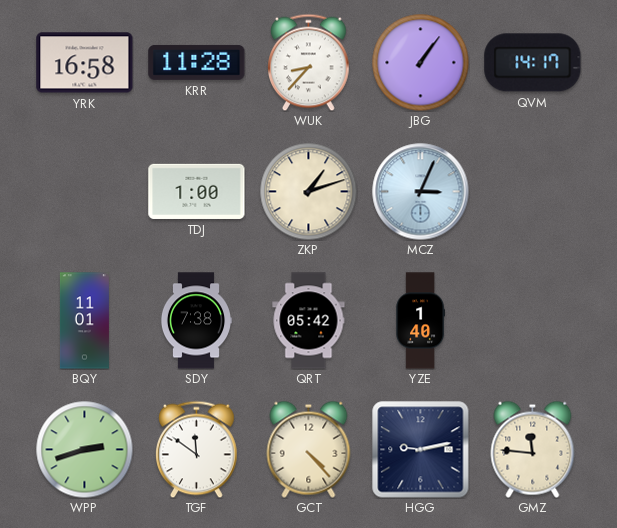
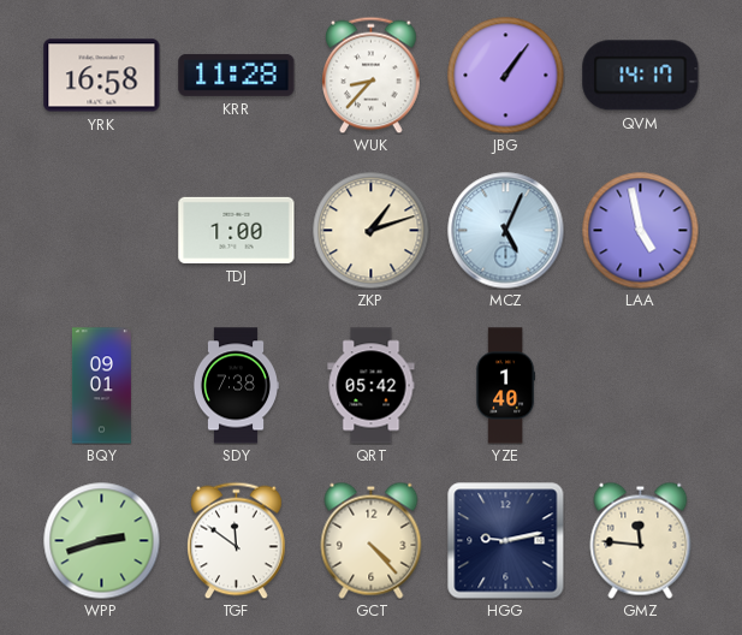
MCZ: 3:04 -> 5:04
LAA: none -> 4:58
BQY: 11:01 -> 09:01
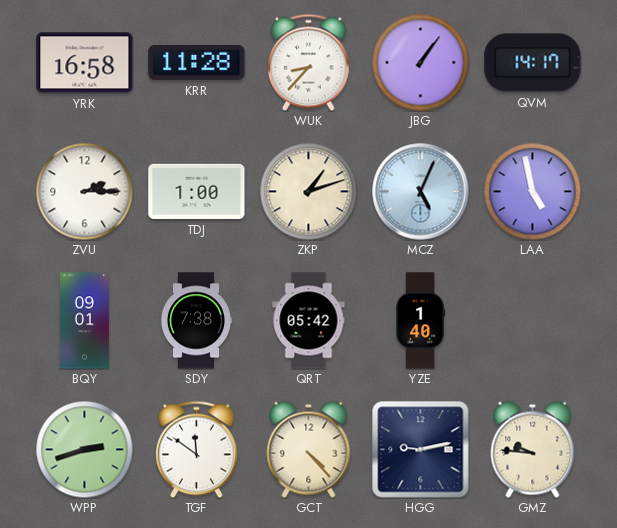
ZVU: none -> 2:15
GMZ: 11:46 -> 9:46
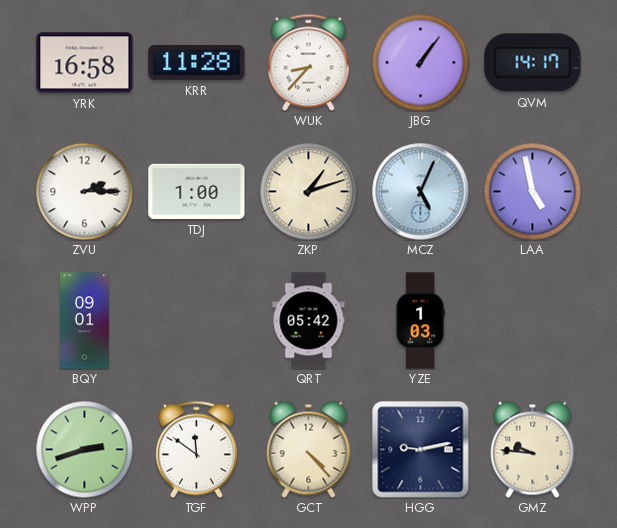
SDY: 7:38 -> none
YZE: 1:40 -> 1:03
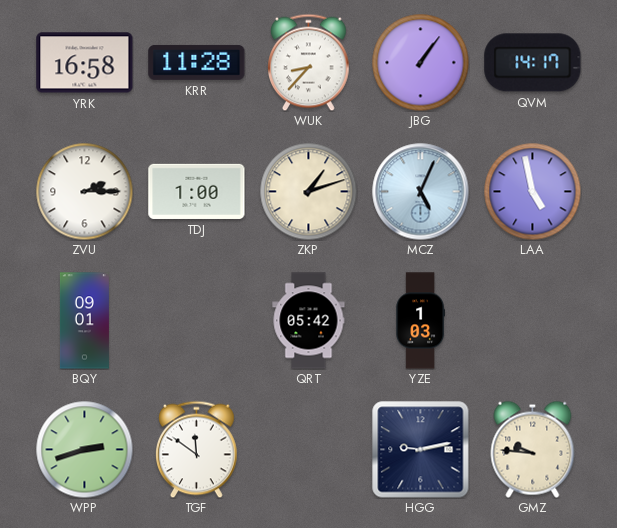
GCT: 4:23 -> none
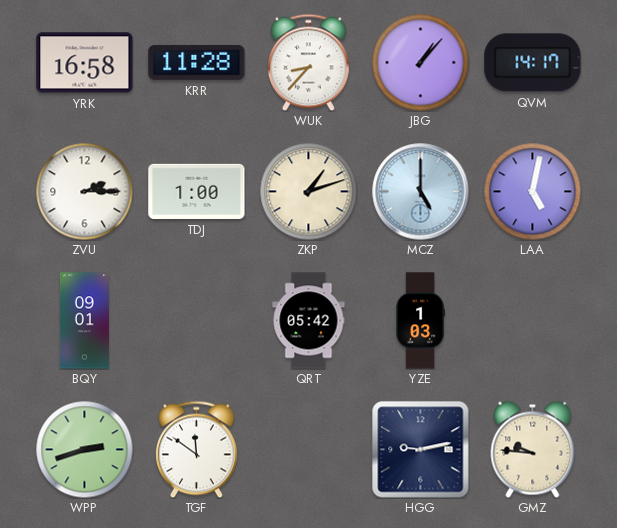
JBG: 1:06 -> 1:07
MCZ: 5:04 -> 5:00
LAA: 4:58 -> 5:02
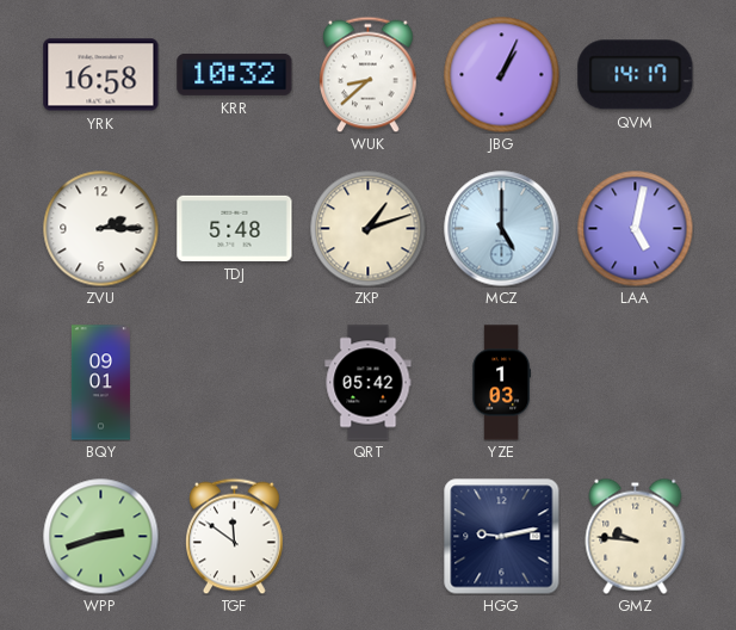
KRR: 11:28 -> 10:32
WUK: 8:37 -> 8:38
JBG: 1:07 -> 1:04
TDJ: 1:00 -> 5:48
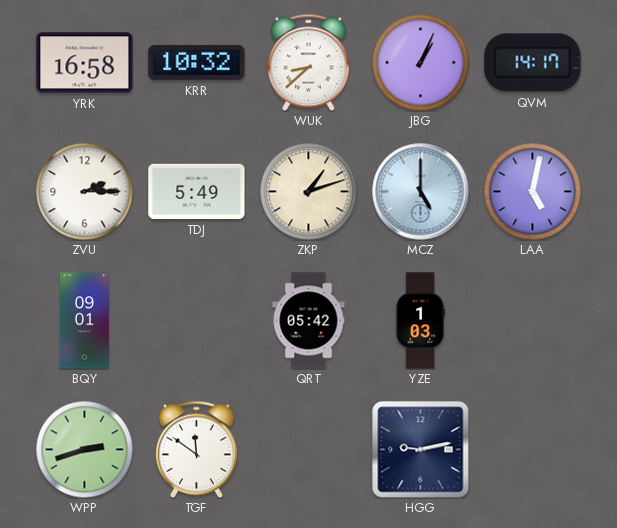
TDJ: 5:48 -> 5:49
GMZ: 9:46 -> none
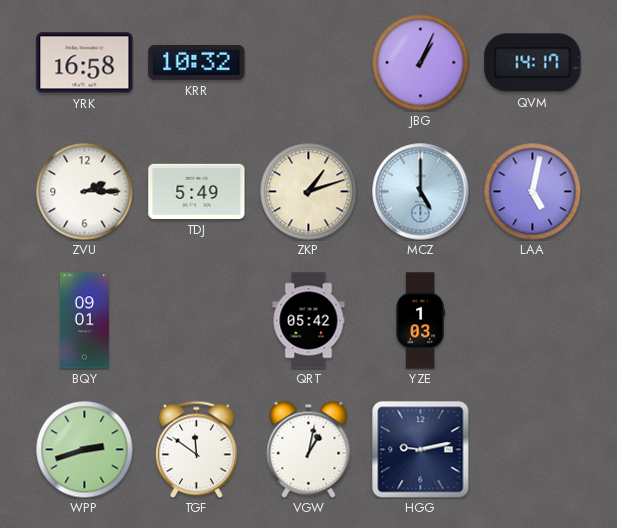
WUK: 8:38 -> none
VGW: none -> 1:02
